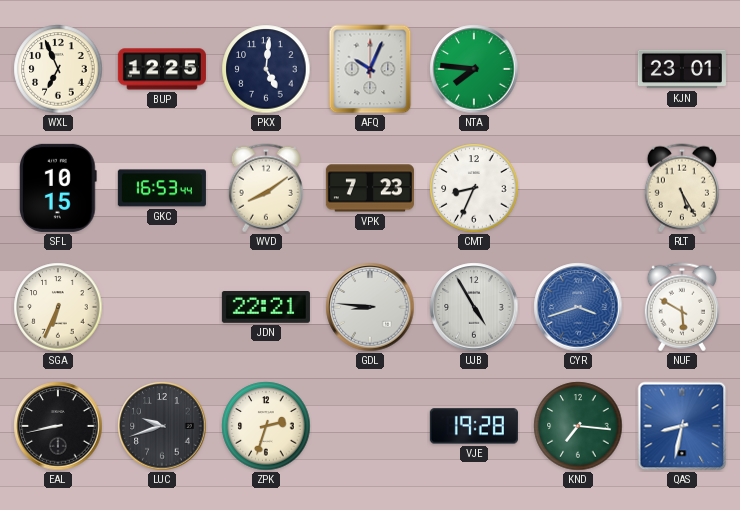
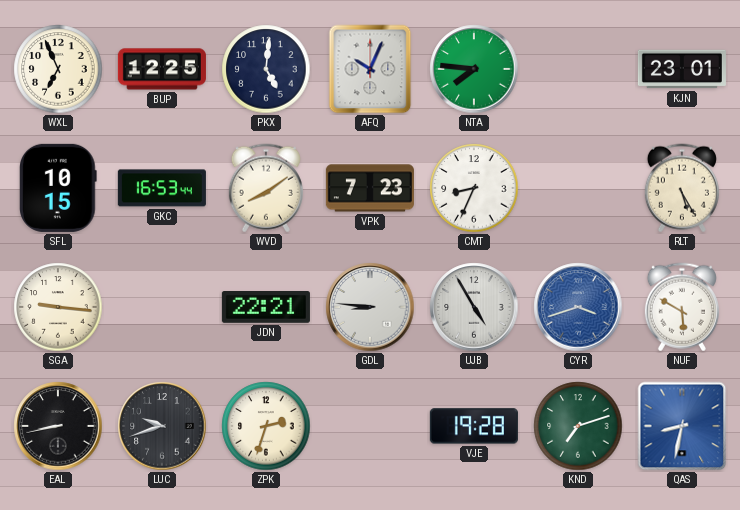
SGA: 6:34 -> 9:16
KND: 7:16 -> 7:12
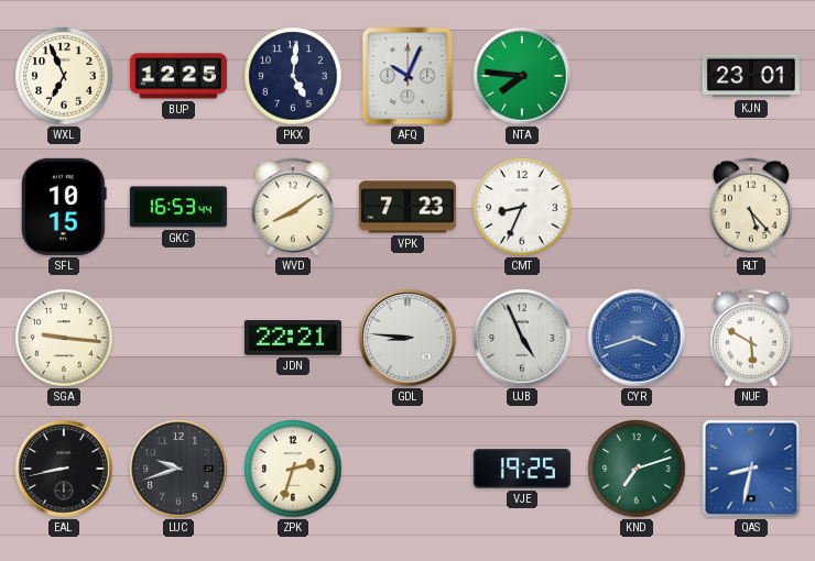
RLT: 5:25 -> 5:23
UJB: 4:55 -> 4:56
VJE: 19:28 -> 19:25
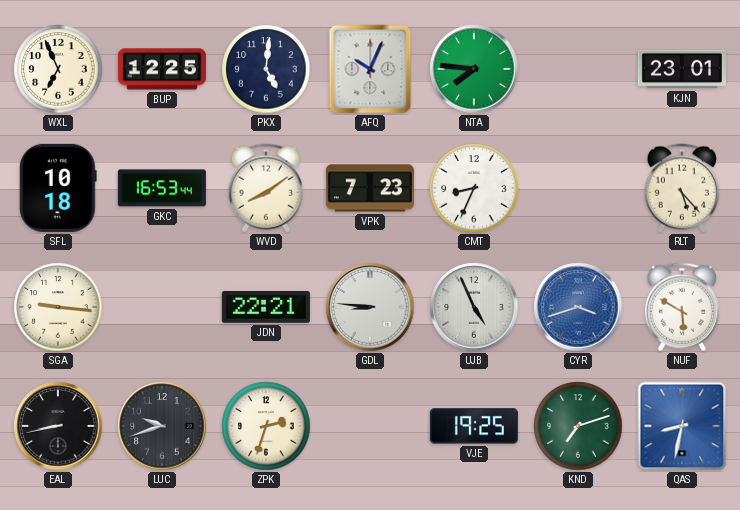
SFL: 10:15 -> 10:18
